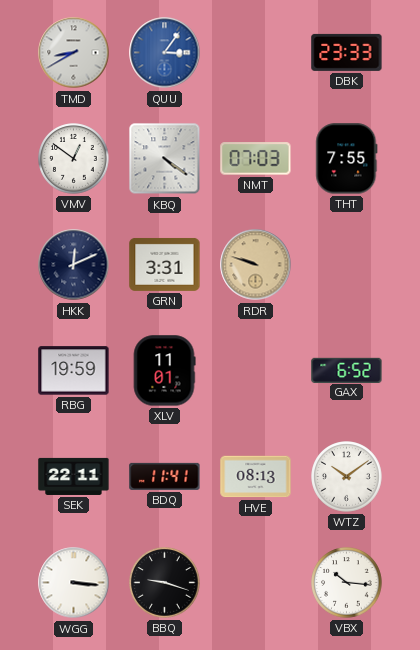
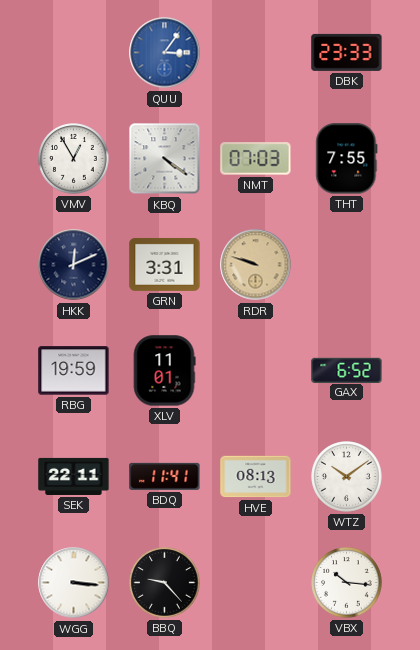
TMD: 8:40 -> none
VMV: 12:51 -> 12:55
BBQ: 9:18 -> 9:23
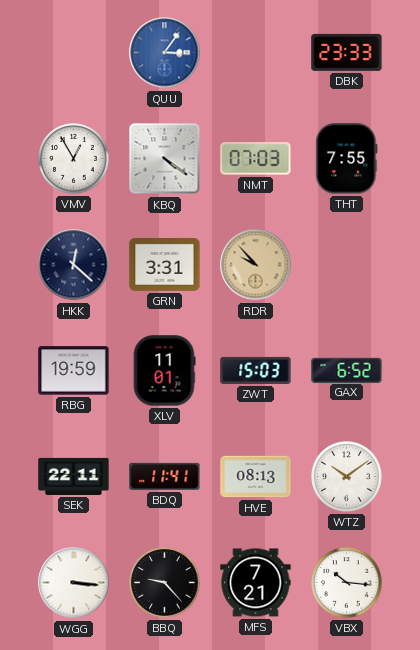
HKK: 12:11 -> 12:22
RDR: 9:48 -> 9:53
ZWT: none -> 15:03
MFS: none -> 7:21
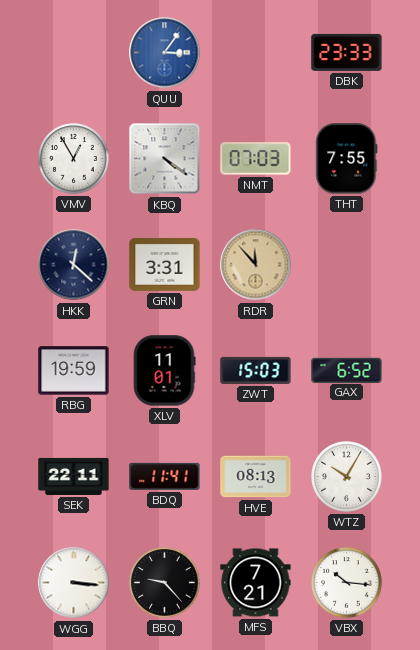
RDR: 9:53 -> 11:53
WTZ: 10:09 -> 10:05
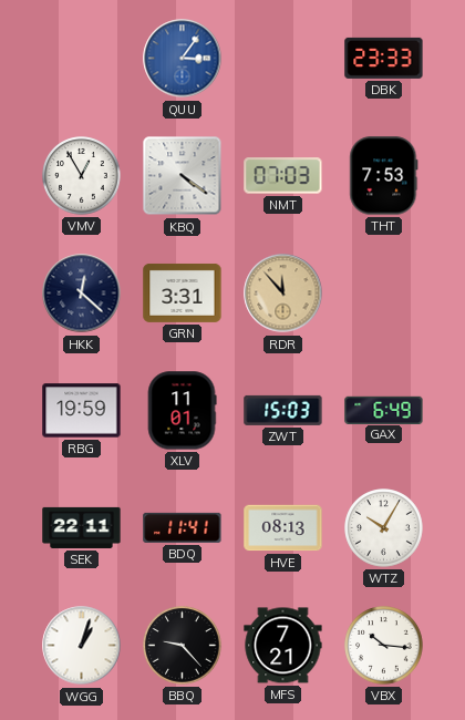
THT: 7:55 -> 7:53
GAX: 6:52 -> 6:49
WGG: 3:16 -> 1:03
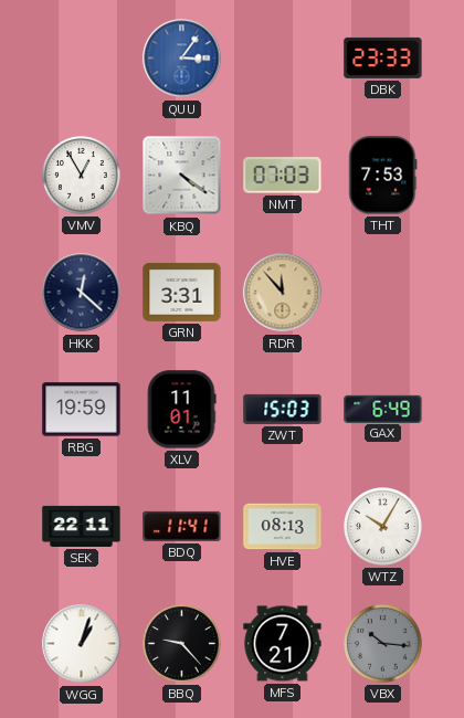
VBX dial: white -> grey
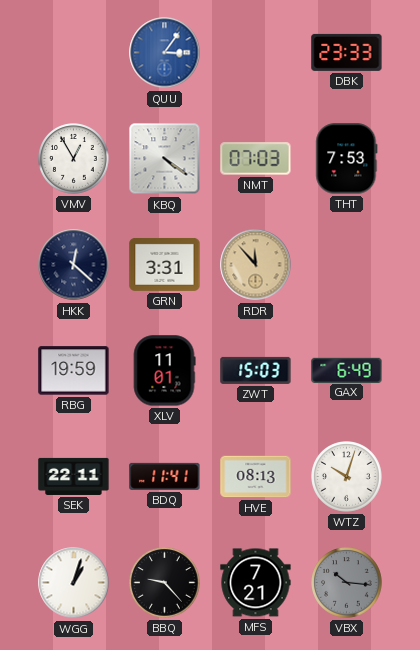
WTZ: 10:05 -> 10:03
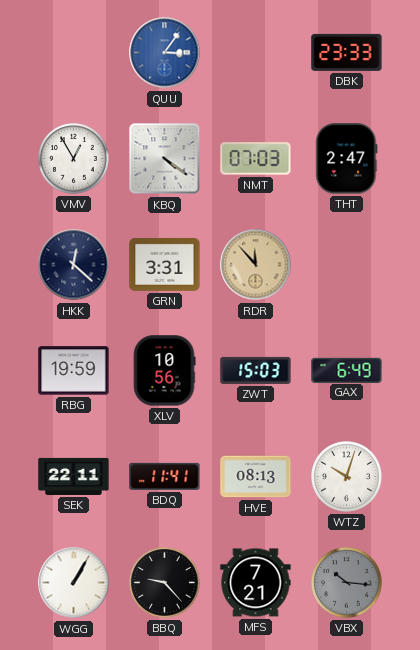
THT: 7:53 -> 2:47
XLV: 11:01 -> 10:56
WGG: 1:03 -> 1:05
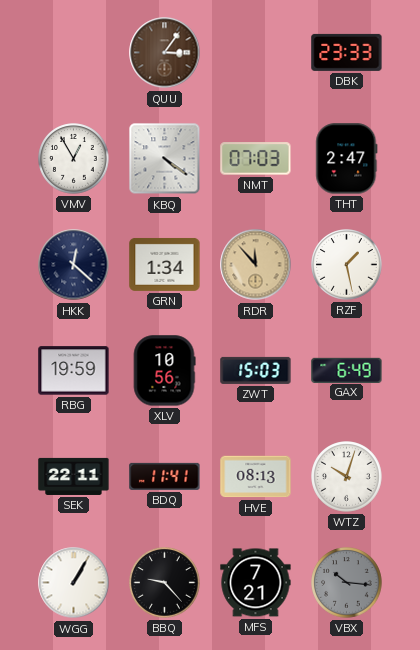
QUU dial: blue -> brown
GRN: 3:31 -> 1:34
RZF: none -> 1:28
